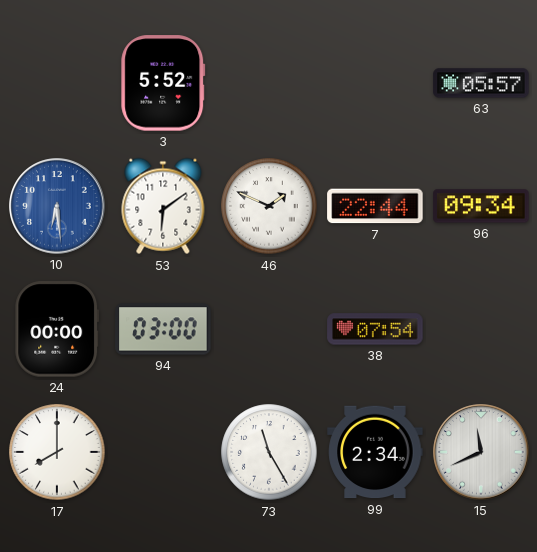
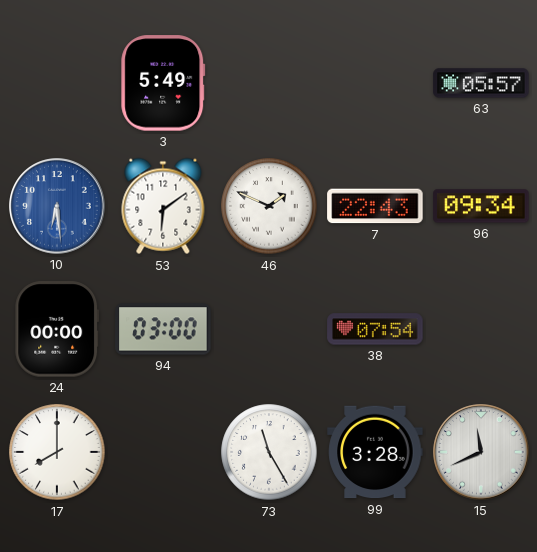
3: 5:52 -> 5:49
7: 22:44 -> 22:43
99: 2:34 -> 3:28
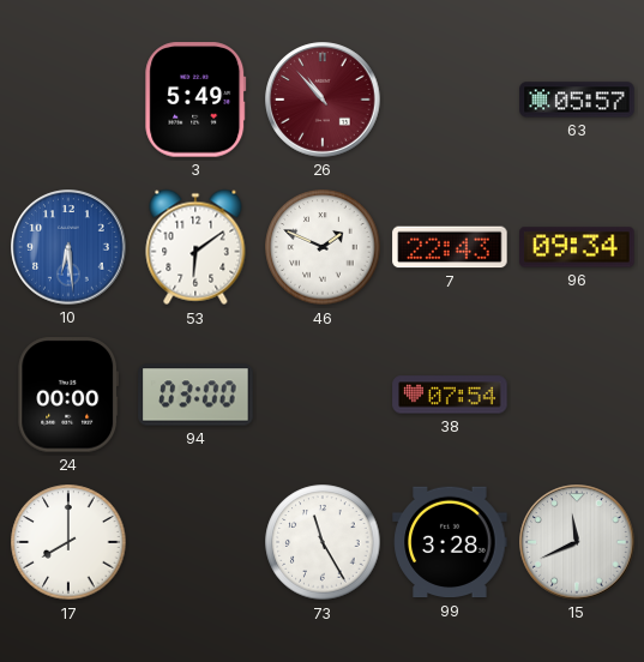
26: none -> 10:53
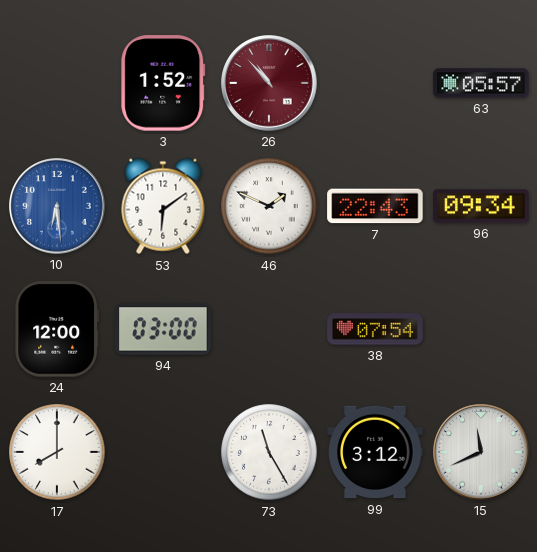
3: 5:49 -> 1:52
24: 00:00 -> 12:00
99: 3:28 -> 3:12
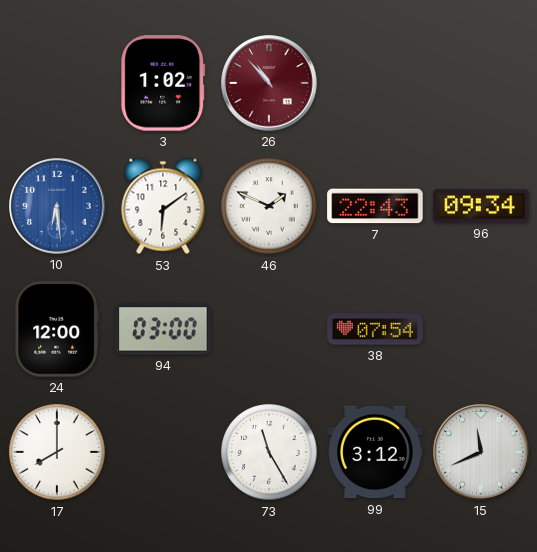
3: 1:52 -> 1:02
63: 05:57 -> none
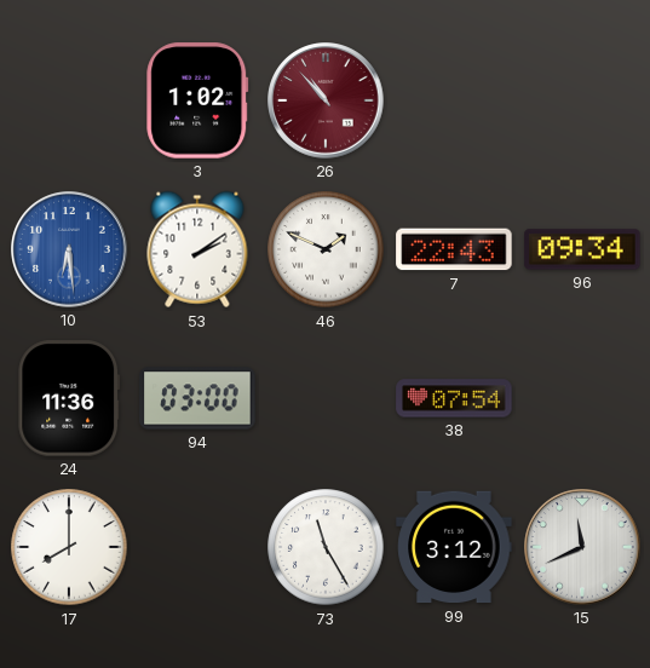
53: 6:09 -> 2:09
24: 12:00 -> 11:36
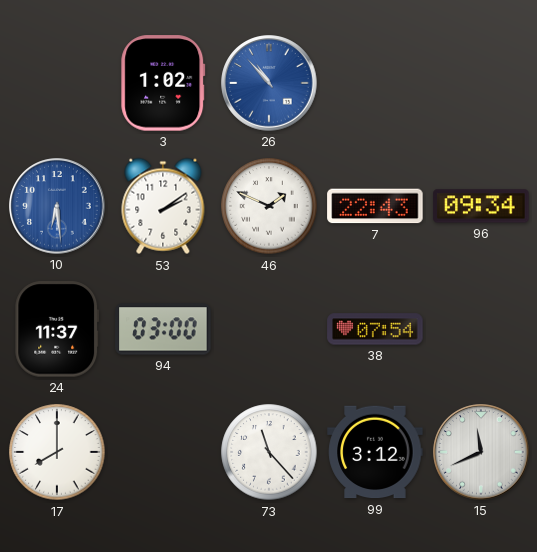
26 dial: burgundy -> blue
24: 11:36 -> 11:37
73: 11:25 -> 11:23
